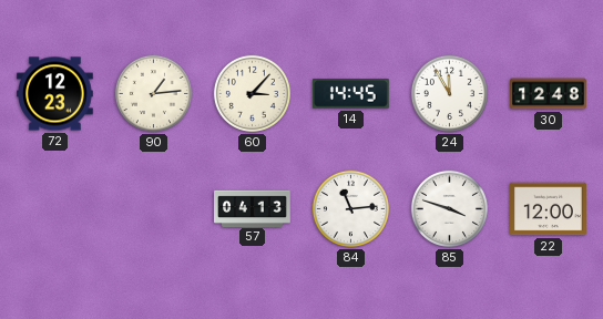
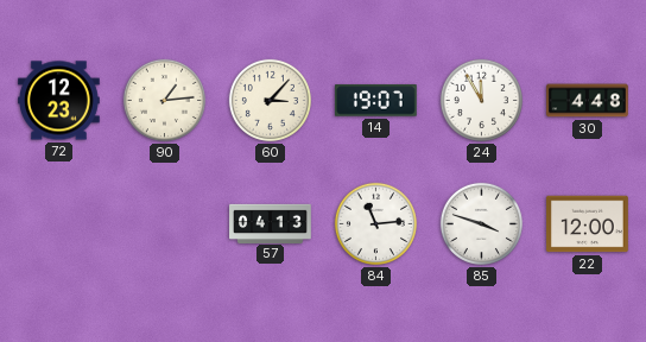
14: 14:45 -> 19:07
30: 12:48 -> 4:48
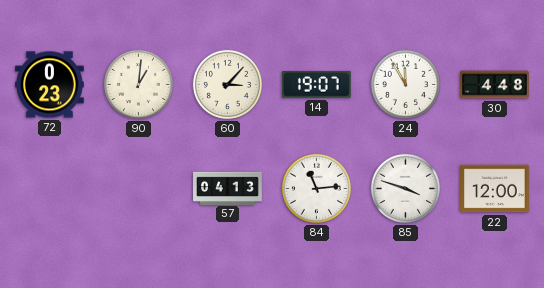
72: 12:23 -> 0:23
90: 1:14 -> 1:01
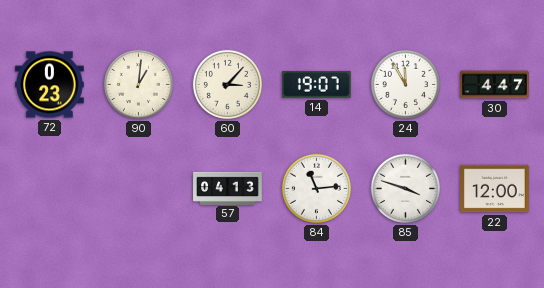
30: 4:48 -> 4:47
